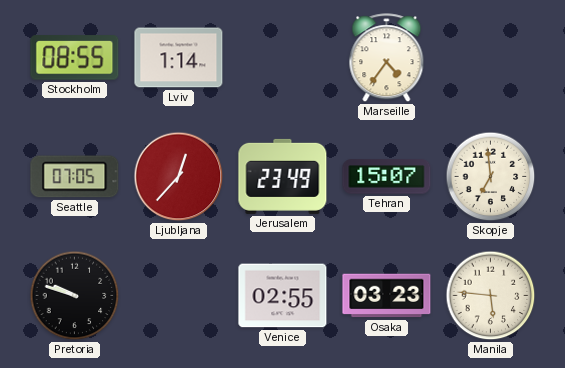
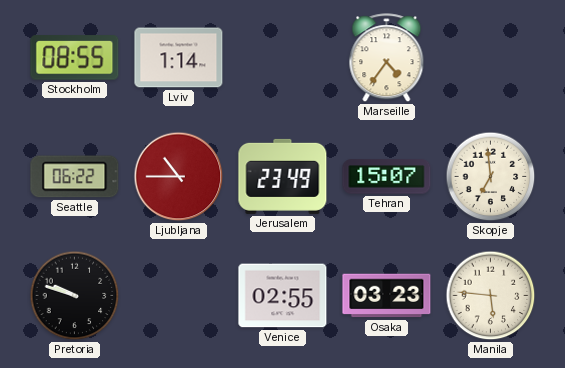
Seattle: 07:05 -> 06:22
Ljubljana: 12:37 -> 10:45
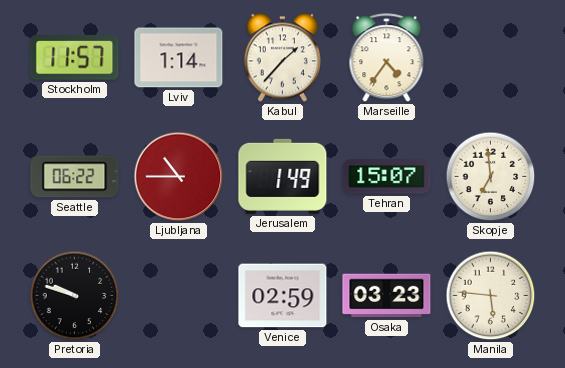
Stockholm: 08:55 -> 11:57
Kabul: none -> 1:37
Jerusalem: 23:49 -> 1:49
Venice: 02:55 -> 02:59
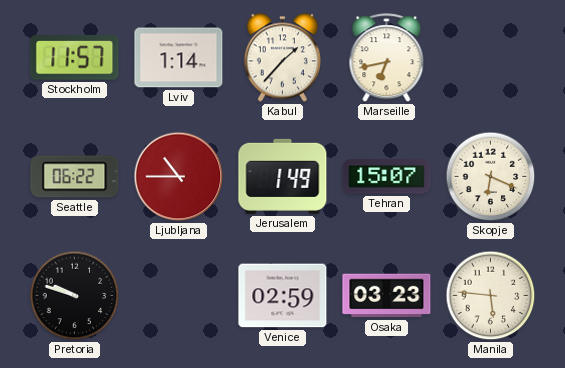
Marseille: 4:36 -> 6:43
Skopje: 6:59 -> 6:19
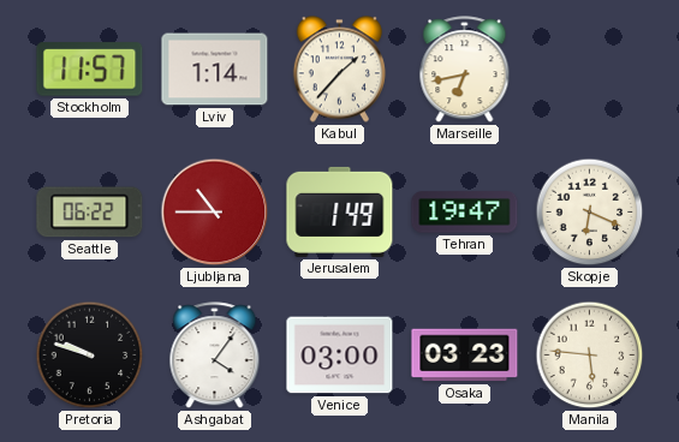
Tehran: 15:07 -> 19:47
Ashgabat: none -> 4:06
Venice: 02:59 -> 03:00
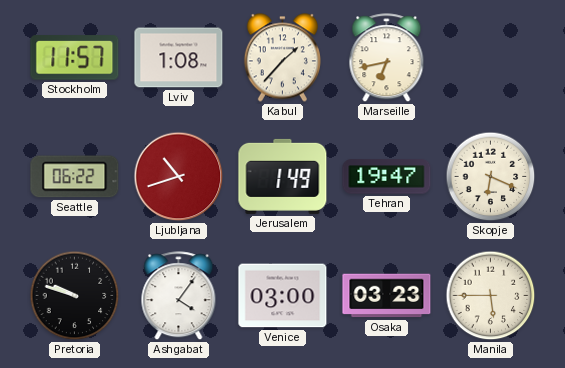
Lviv: 1:14 -> 1:08
Ljubljana: 10:45 -> 10:42
Manila: 5:46 -> 5:45
